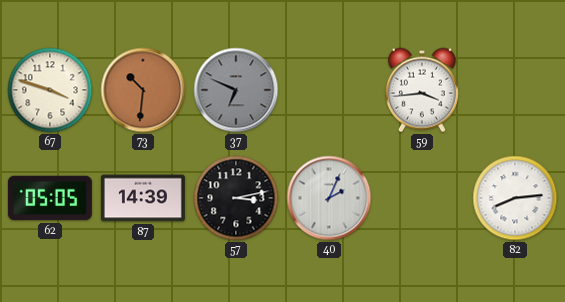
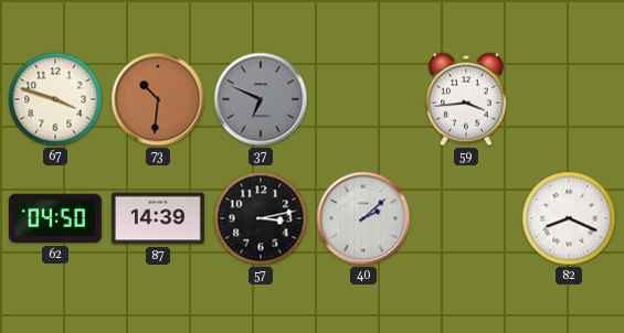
62: 05:05 -> 04:50
40: 2:04 -> 2:08
82: 8:14 -> 8:19
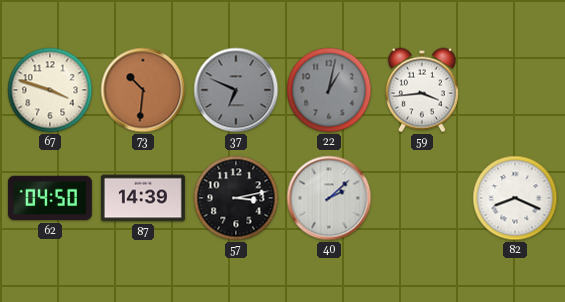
22: none -> 1:02
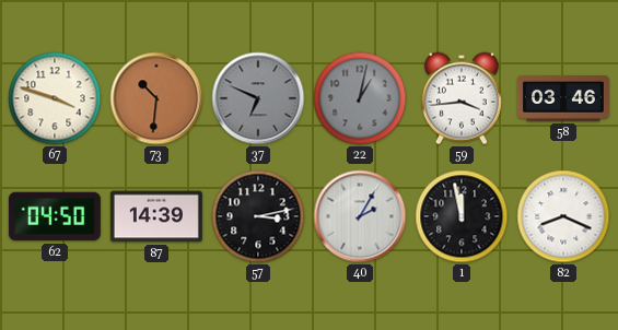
58: none -> 03:46
40: 2:08 -> 2:05
1: none -> 11:58
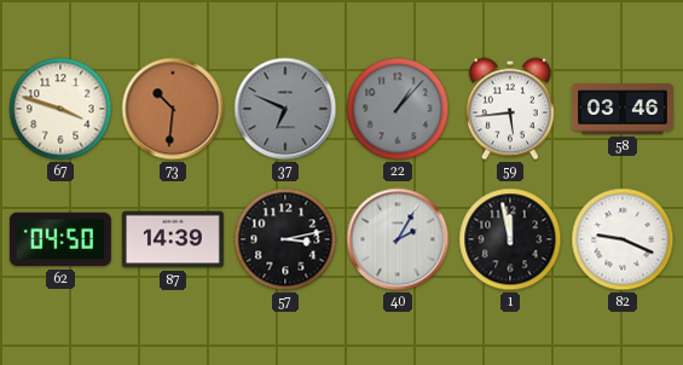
22: 1:02 -> 1:07
59: 3:44 -> 5:44
82: 8:19 -> 9:19
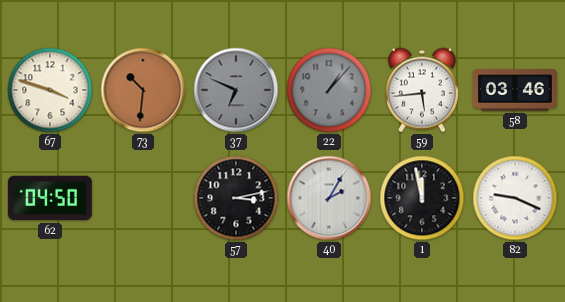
87: 14:39 -> none
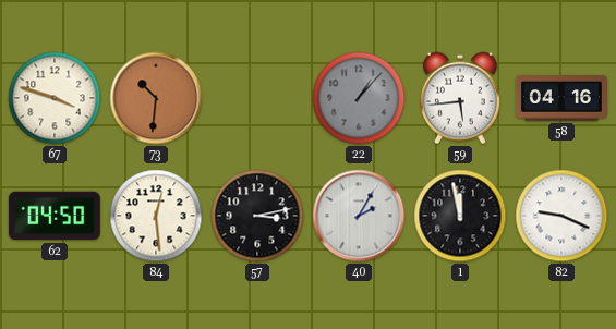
37: 6:49 -> none
58: 03:46 -> 04:16
84: none -> 12:29
